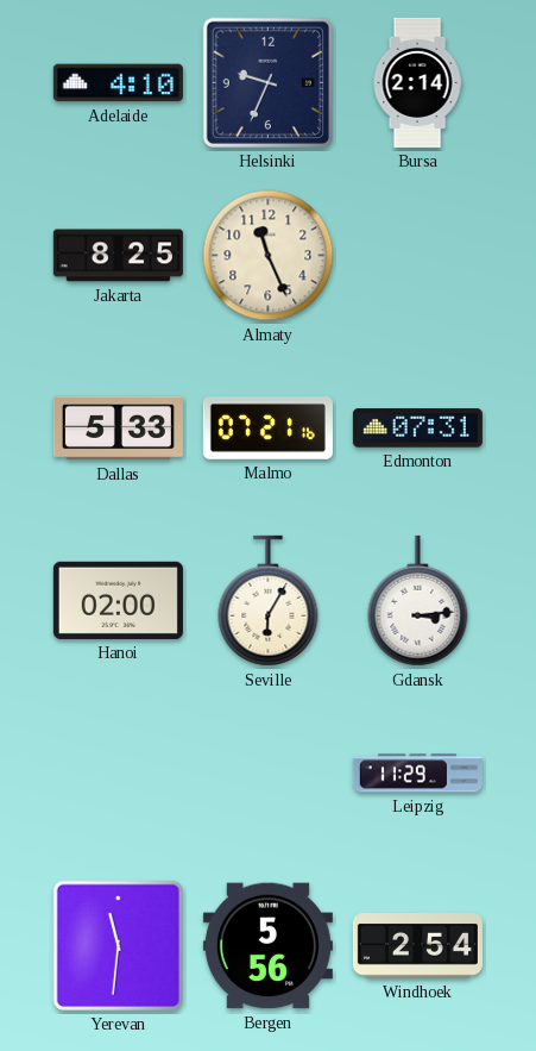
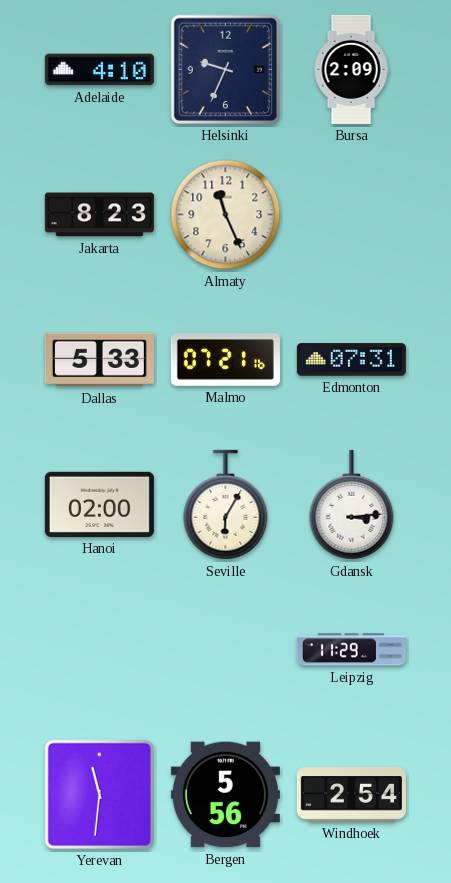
Bursa: 2:14 -> 2:09
Jakarta: 8:25 -> 8:23
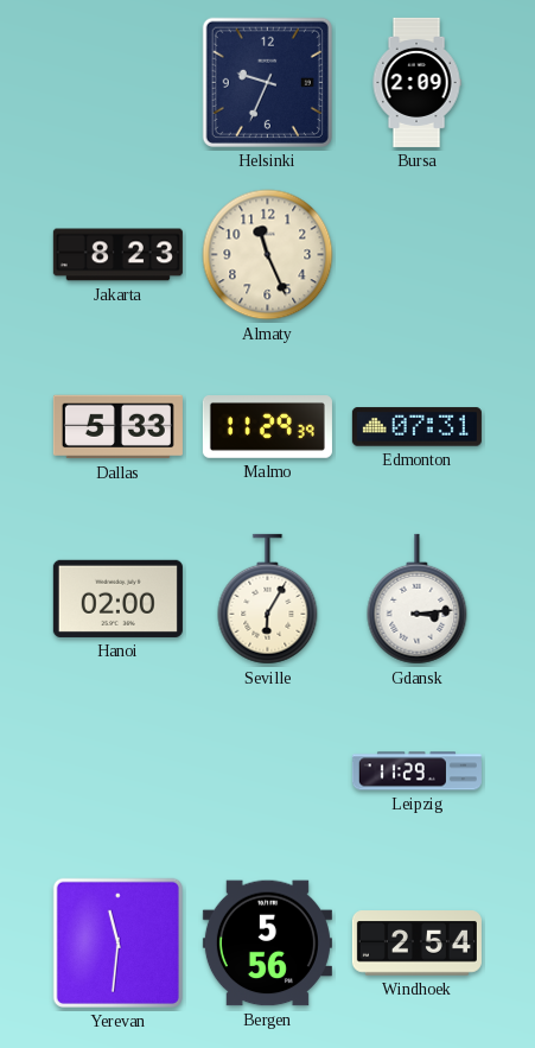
Adelaide: 4:10 -> none
Malmo: 07:21 -> 11:29
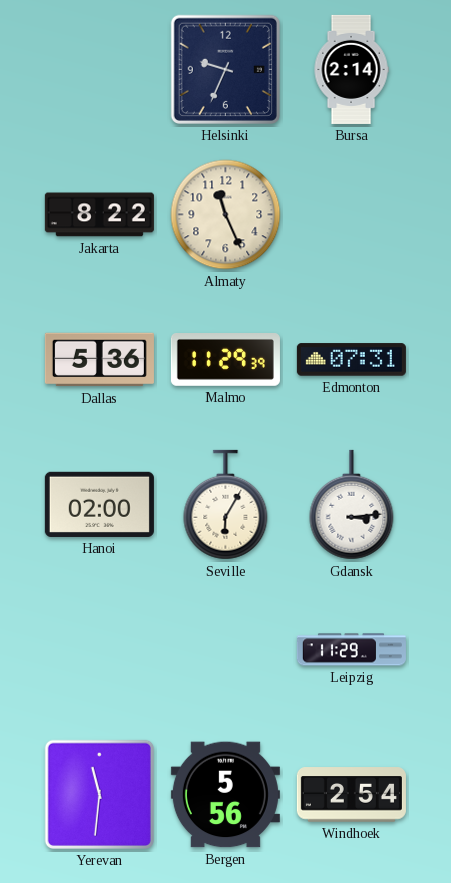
Bursa: 2:09 -> 2:14
Jakarta: 8:23 -> 8:22
Dallas: 5:33 -> 5:36
